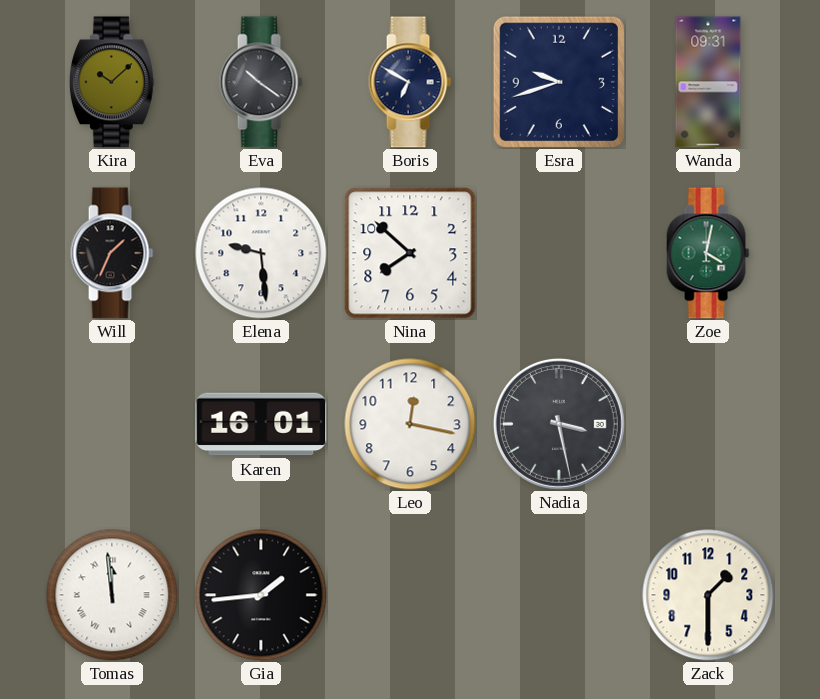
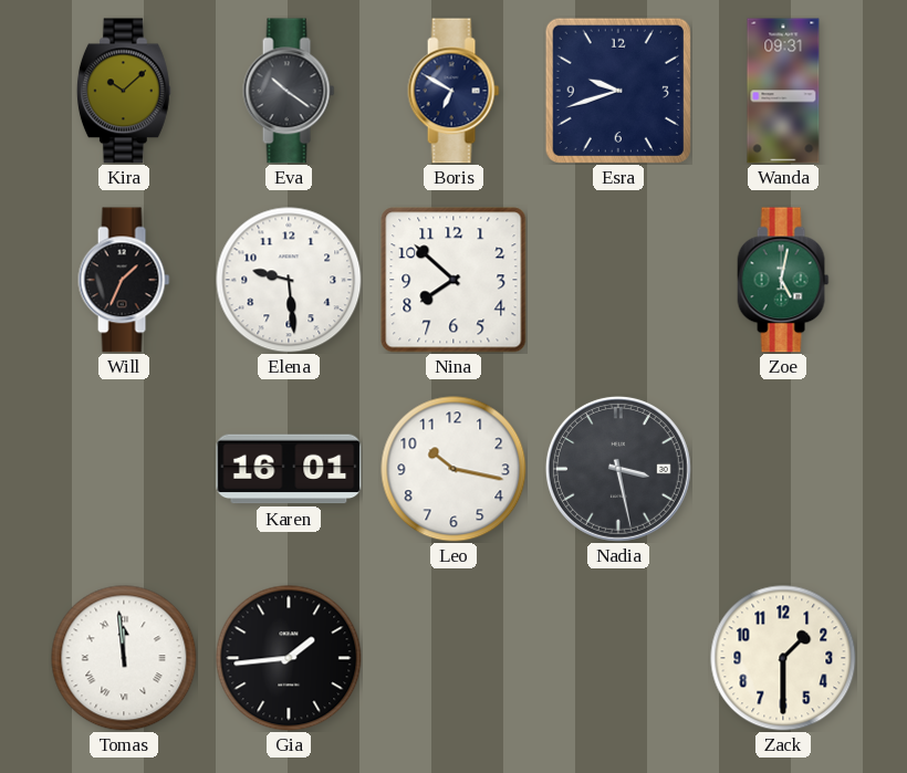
Zoe: 4:02 -> 5:02
Leo: 12:17 -> 10:17
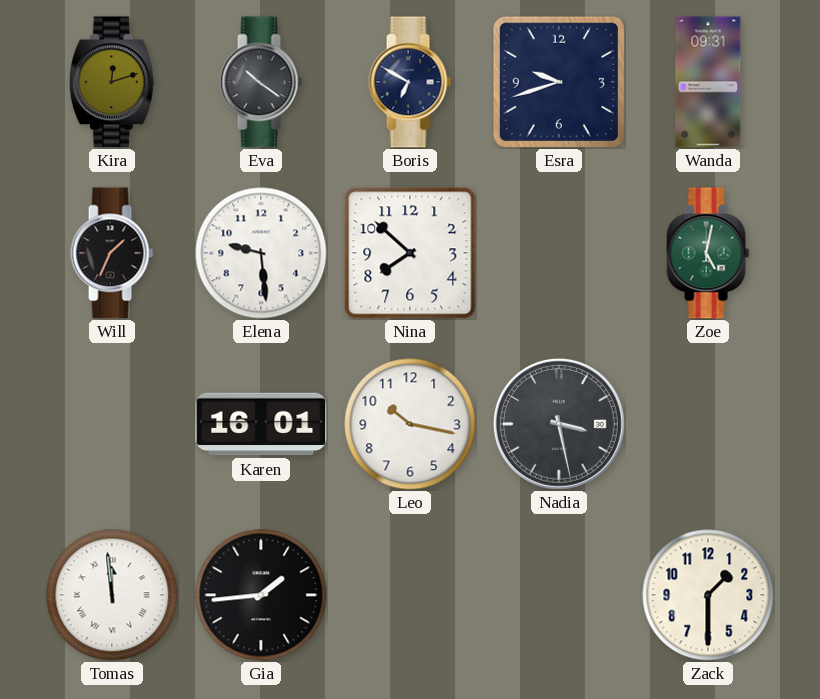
Kira: 10:08 -> 12:12
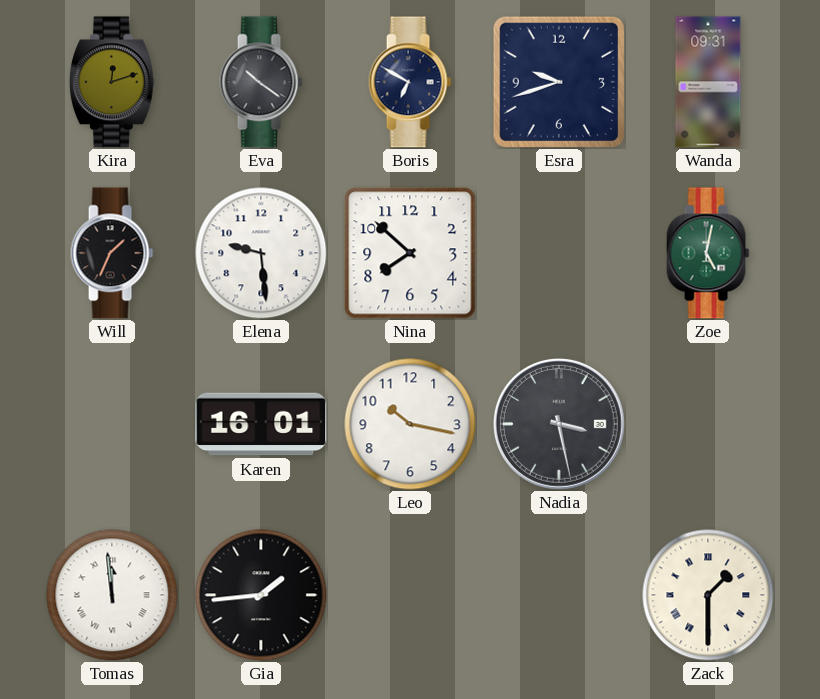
Zack numerals: Arabic -> Roman
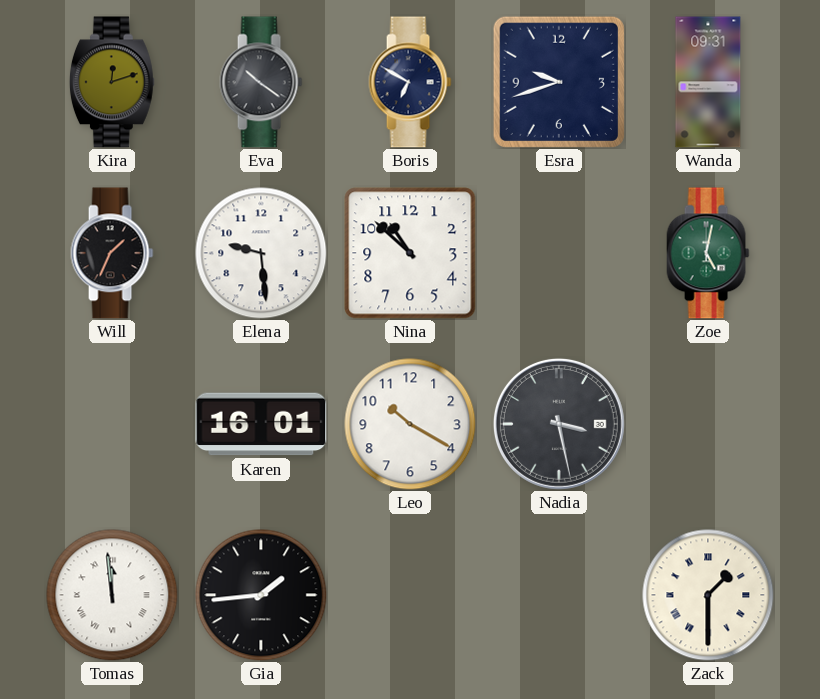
Nina: 7:52 -> 10:52
Leo: 10:17 -> 10:20
